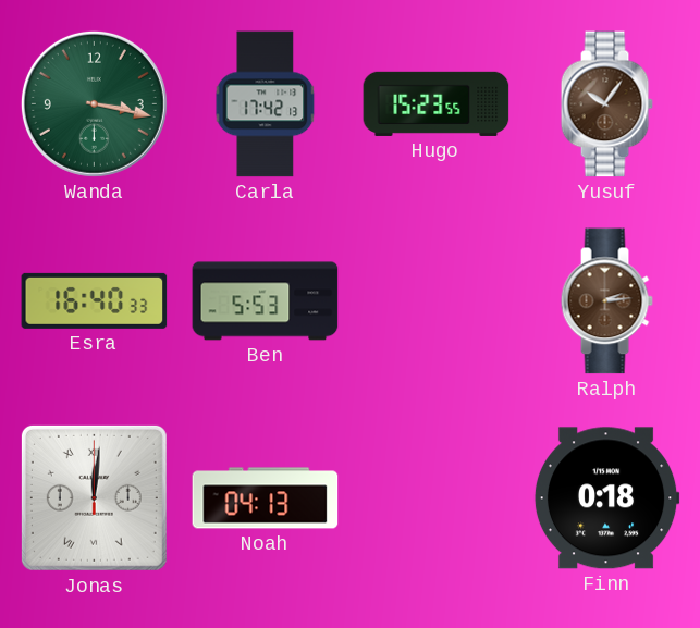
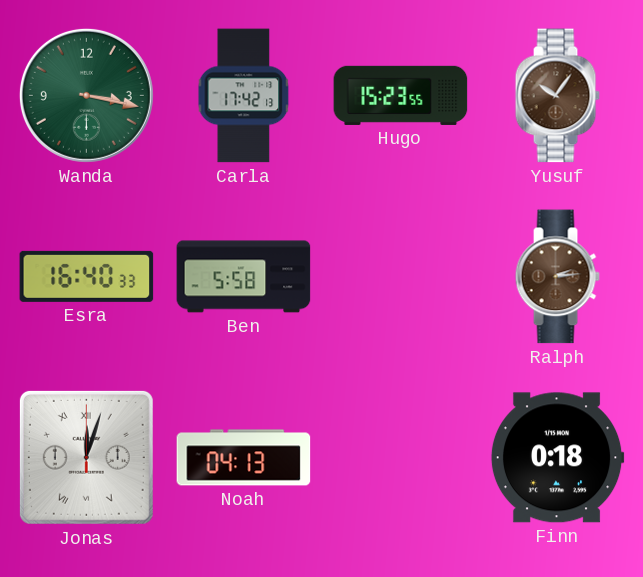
Ben: 5:53 -> 5:58
Jonas: 12:01 -> 12:03
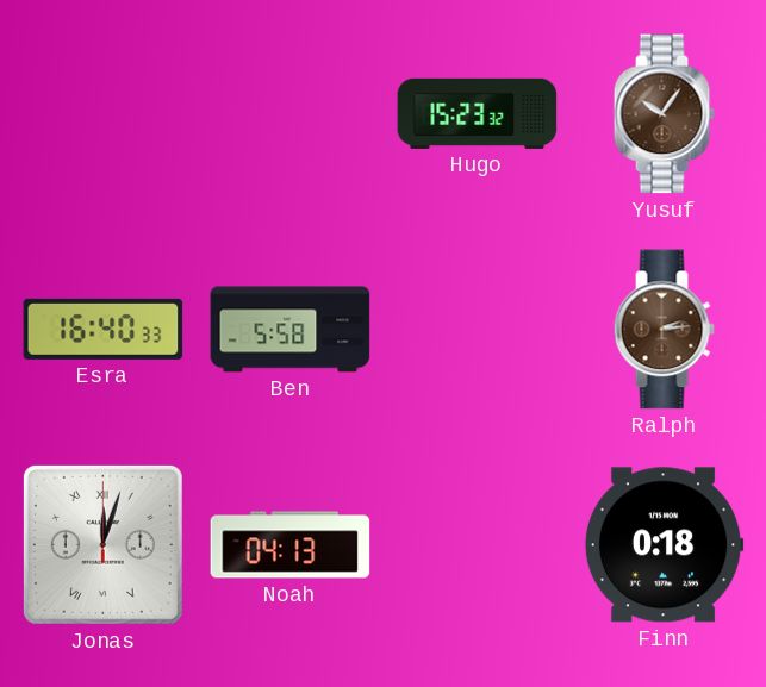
Wanda: 3:17 -> none
Carla: 17:42 -> none
Hugo: 15:23:55 -> 15:23:32
